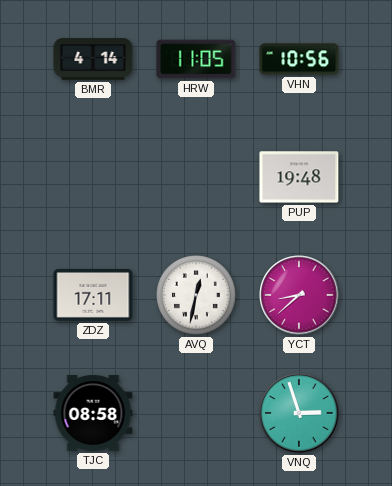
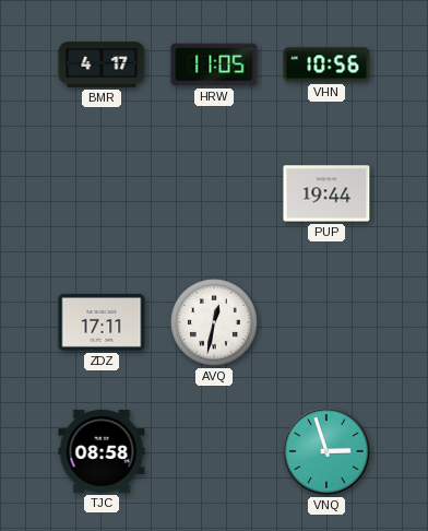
BMR: 4:14 -> 4:17
PUP: 19:48 -> 19:44
YCT: 8:38 -> none
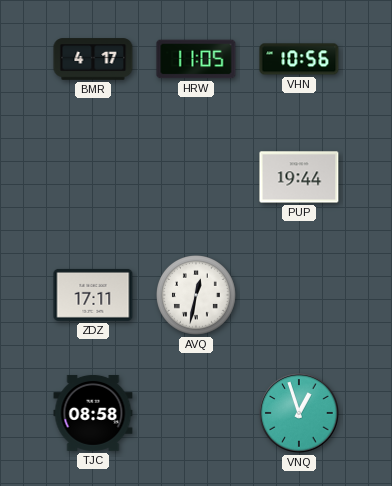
VNQ: 2:57 -> 12:57
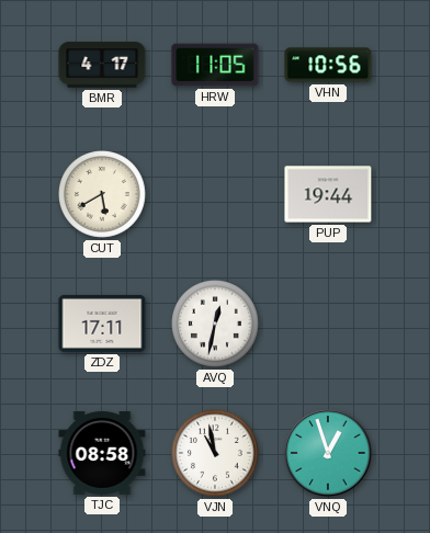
CUT: none -> 5:40
VJN: none -> 10:58
